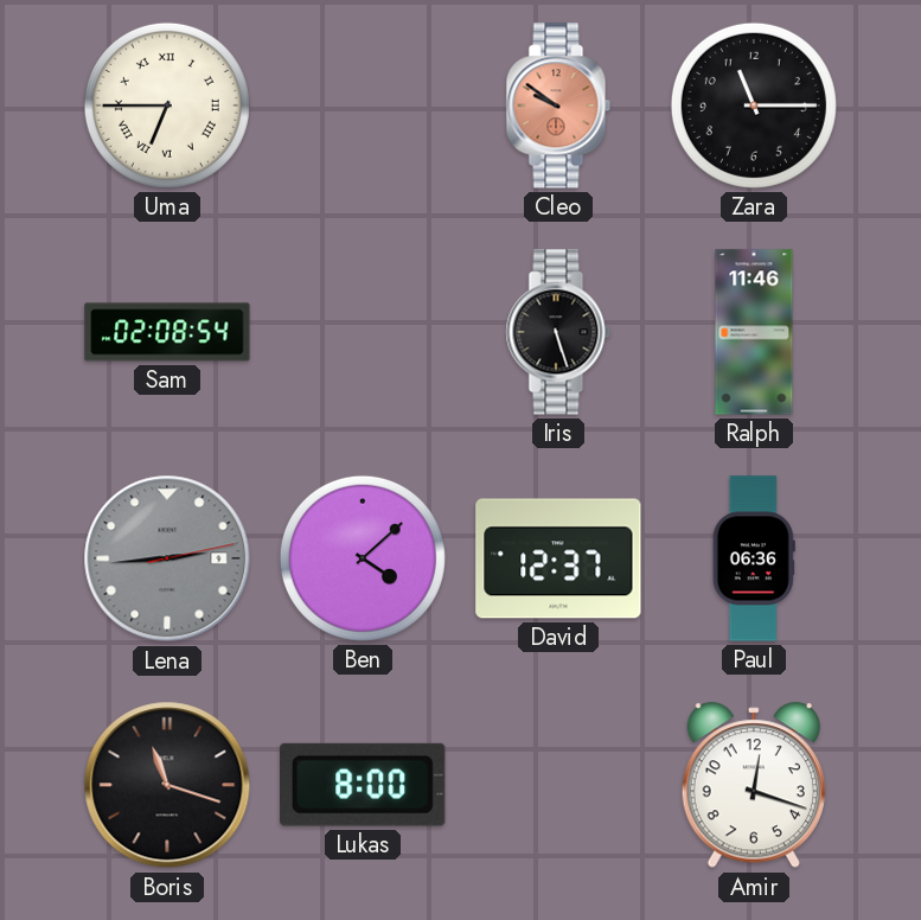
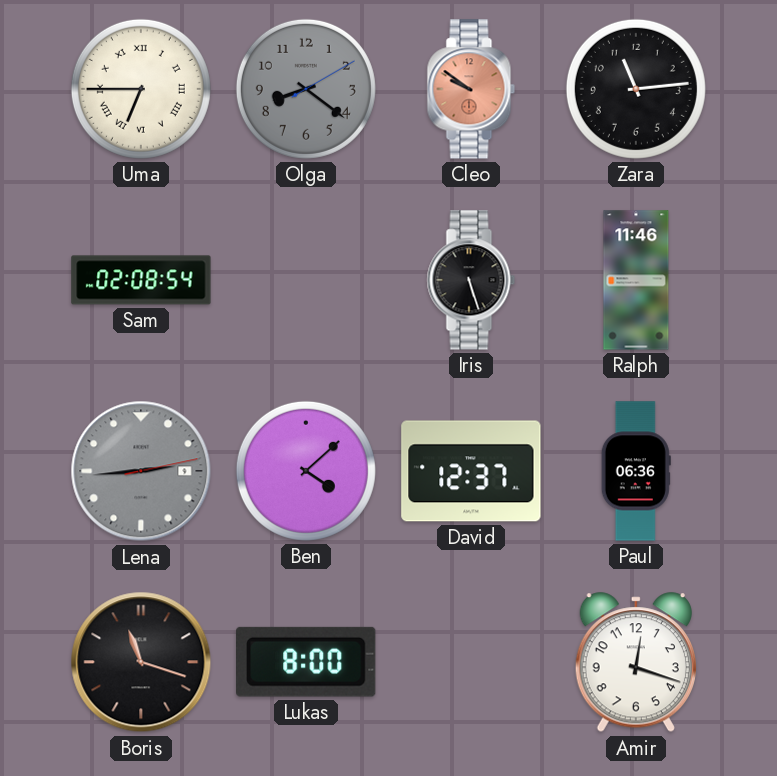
Olga: none -> 8:21
Zara: 11:15 -> 11:14
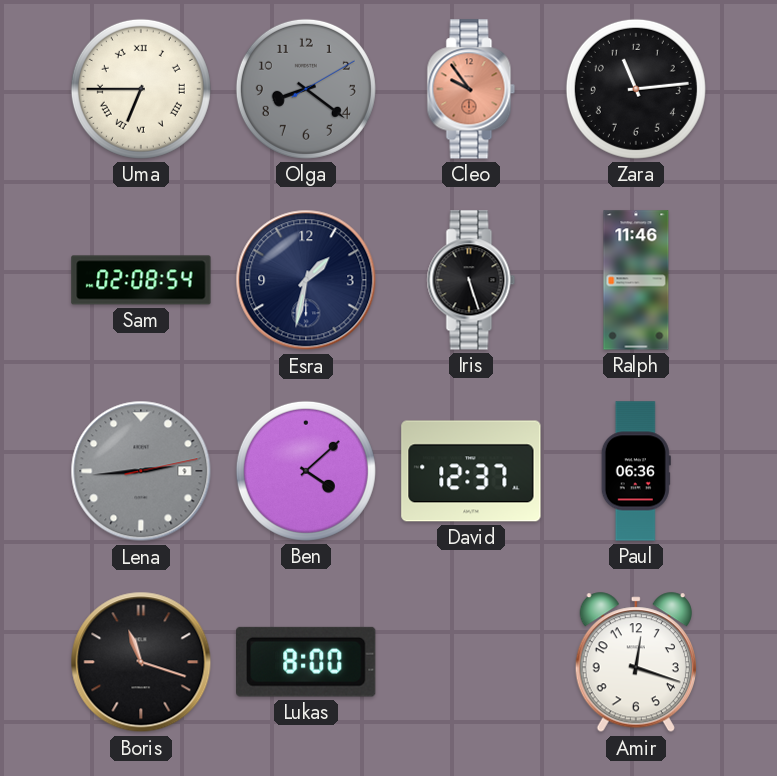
Cleo: 9:51 -> 9:54
Esra: none -> 1:32
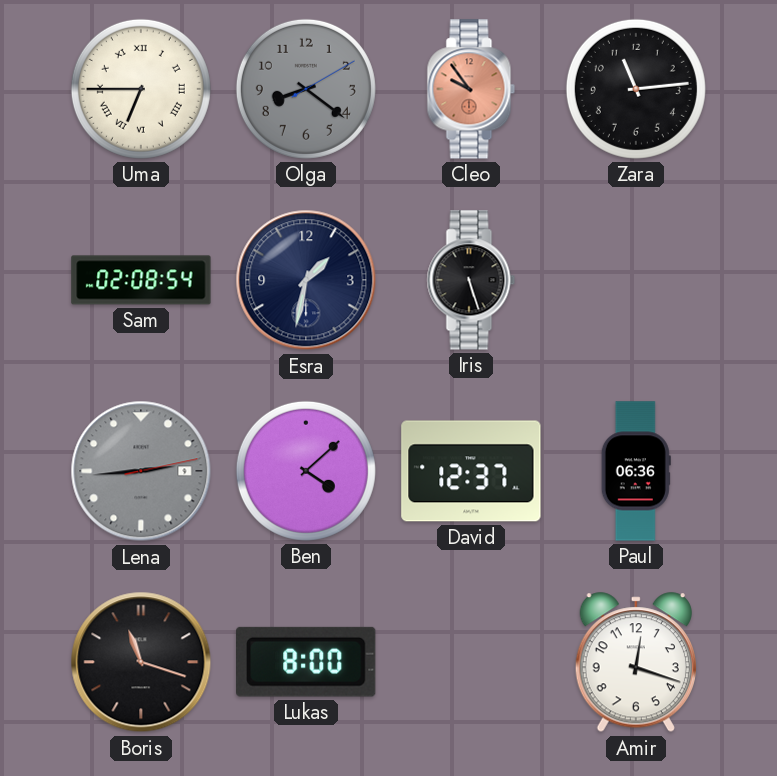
Ralph: 11:46 -> none
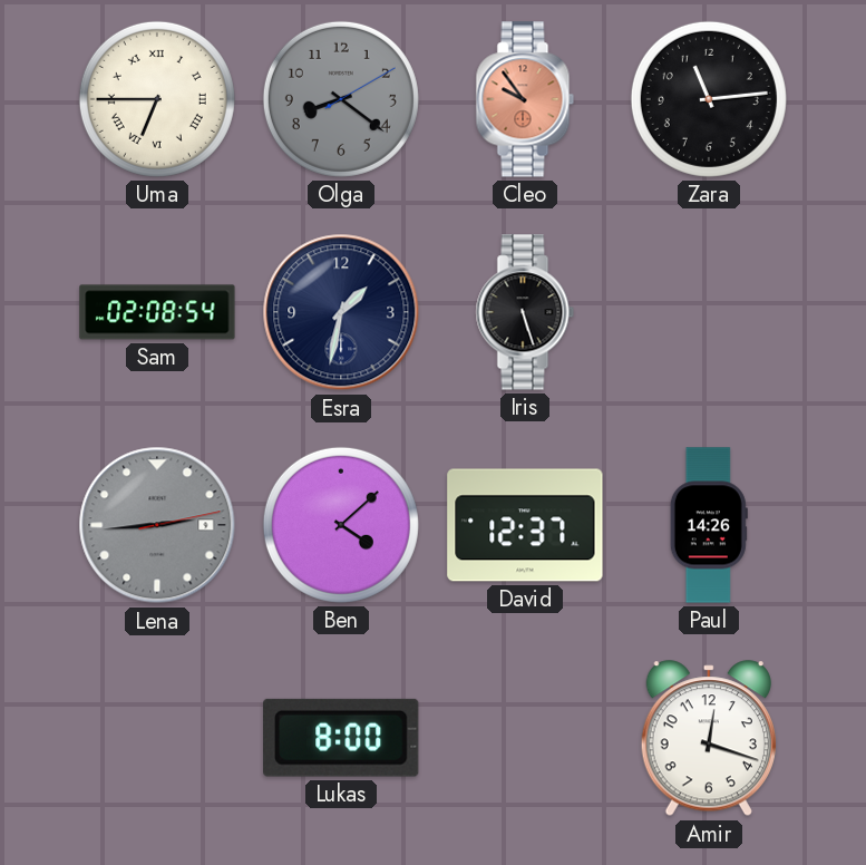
Paul: 06:36 -> 14:26
Boris: 11:18 -> none
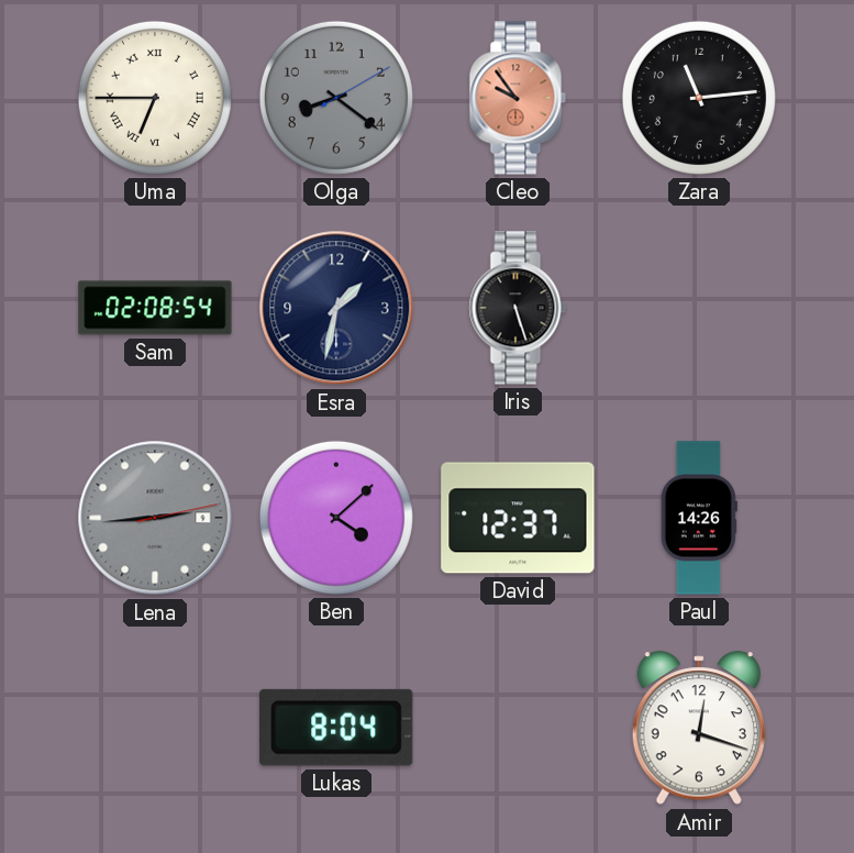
Lukas: 8:00 -> 8:04
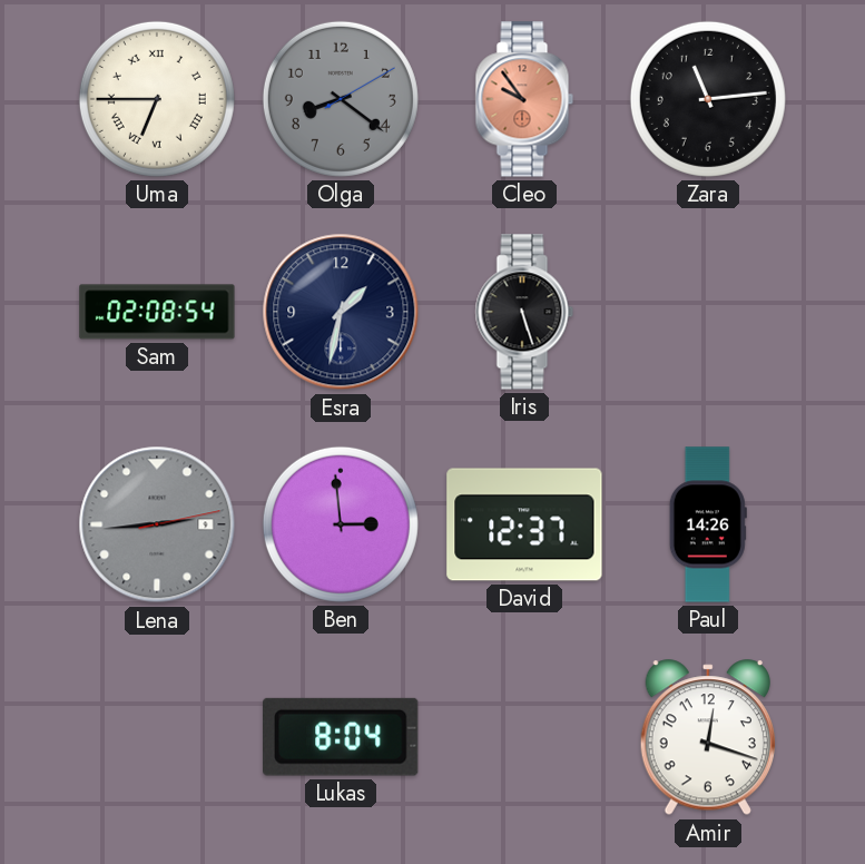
Ben: 4:08 -> 2:59
